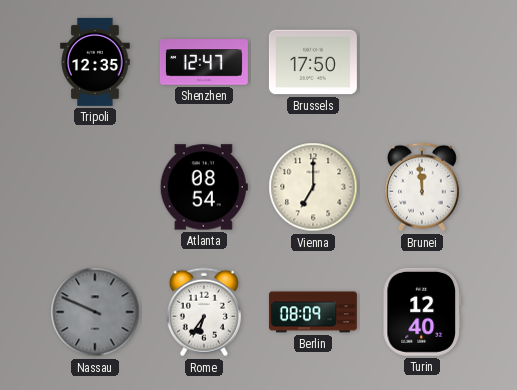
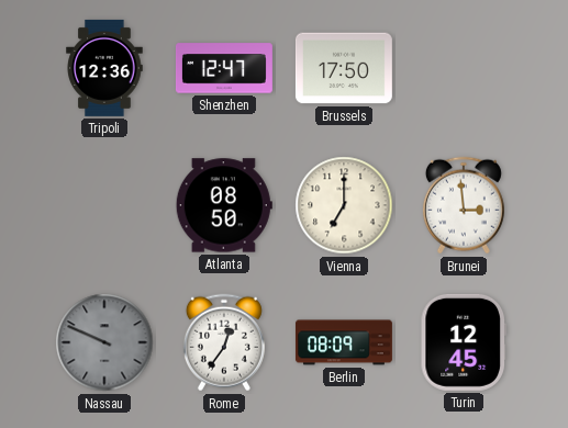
Tripoli: 12:35 -> 12:36
Atlanta: 08:54 -> 08:50
Brunei: 11:59 -> 2:59
Rome: 6:36 -> 12:36
Turin: 12:40 -> 12:45
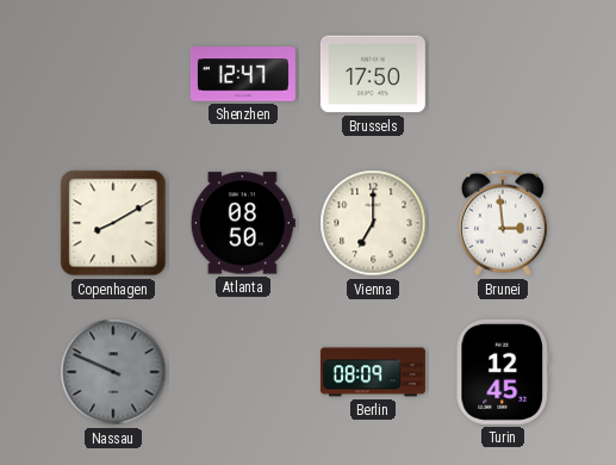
Tripoli: 12:36 -> none
Copenhagen: none -> 8:10
Rome: 12:36 -> none
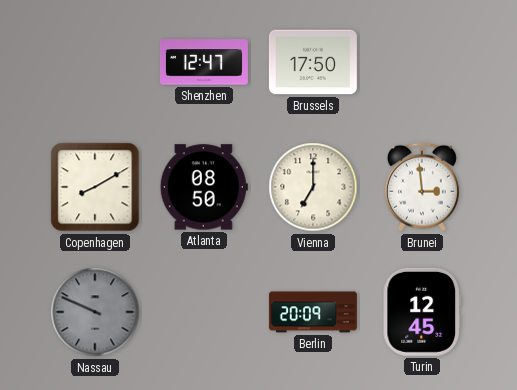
Berlin: 08:09 -> 20:09
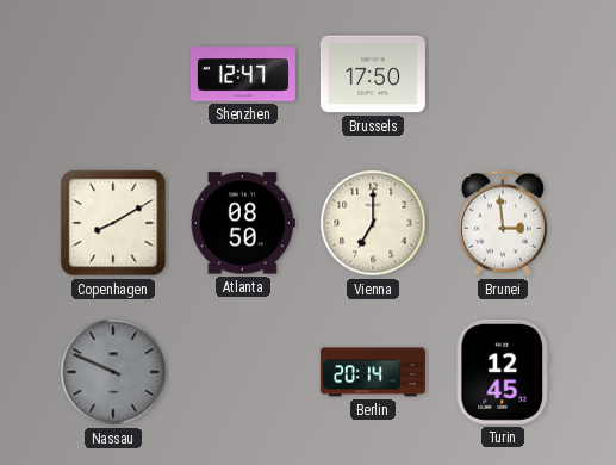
Berlin: 20:09 -> 20:14
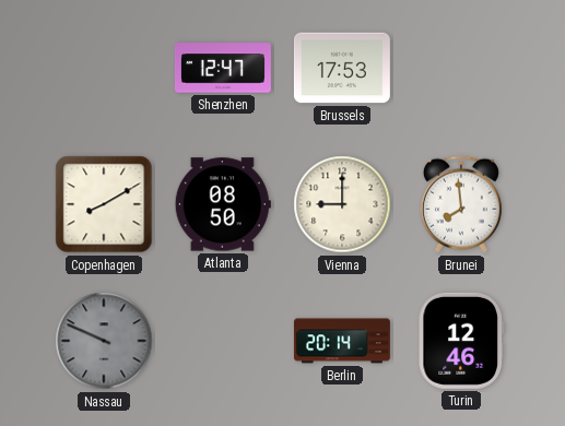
Brussels: 17:50 -> 17:53
Vienna: 7:00 -> 9:00
Brunei: 2:59 -> 7:59
Turin: 12:45 -> 12:46
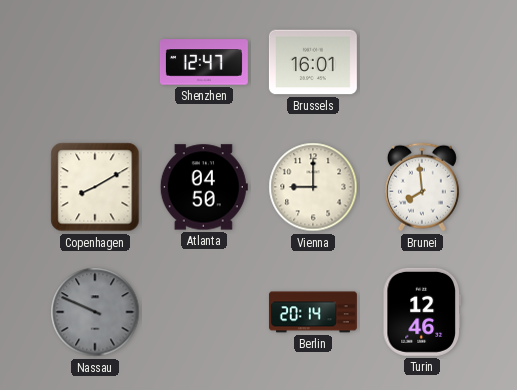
Brussels: 17:53 -> 16:01
Atlanta: 08:50 -> 04:50
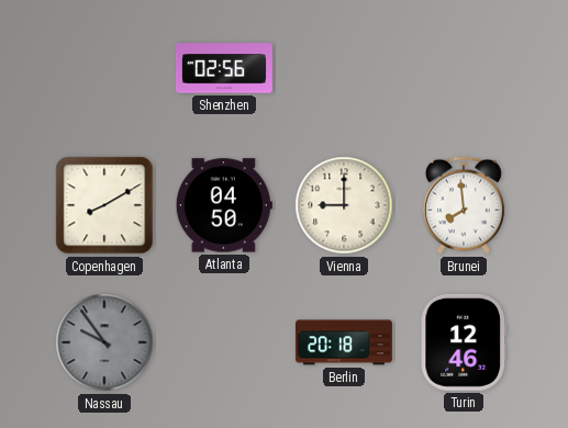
Shenzhen: 12:47 -> 02:56
Brussels: 16:01 -> none
Nassau: 9:49 -> 9:54
Berlin: 20:14 -> 20:18
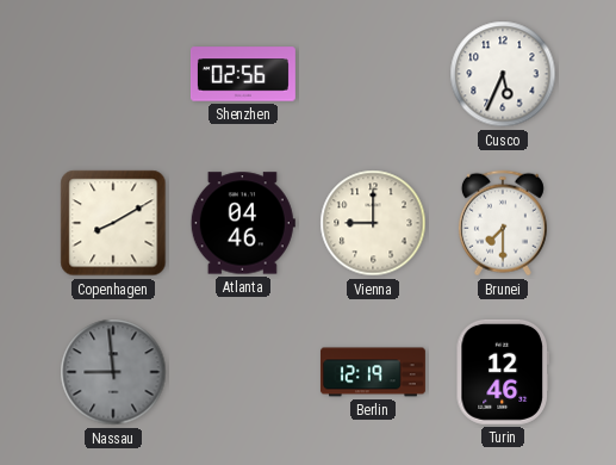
Cusco: none -> 5:34
Atlanta: 04:50 -> 04:46
Brunei: 7:59 -> 7:30
Nassau: 9:54 -> 8:59
Berlin: 20:18 -> 12:19
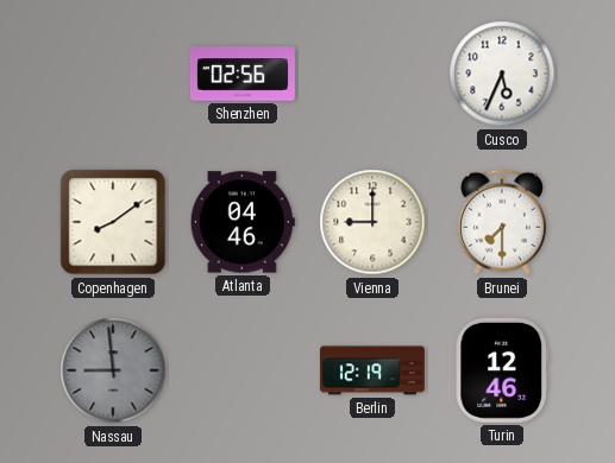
Copenhagen: 8:10 -> 8:09
